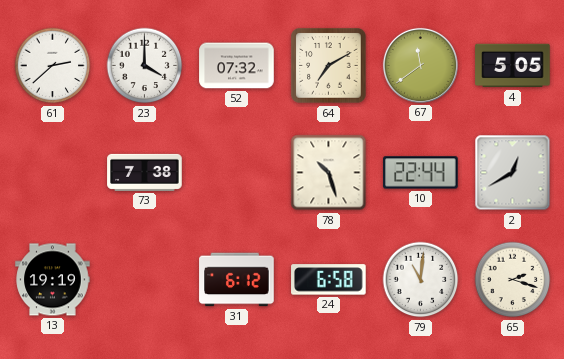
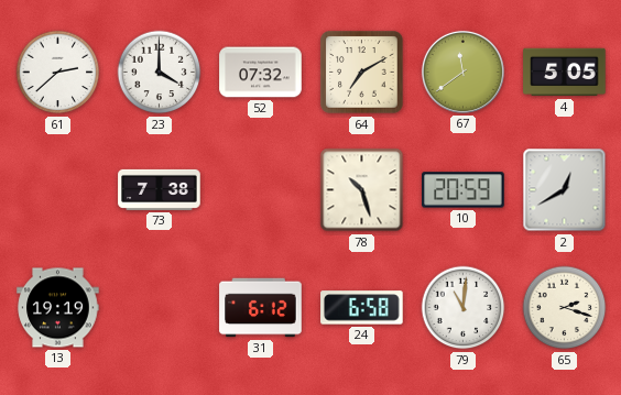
10: 22:44 -> 20:59
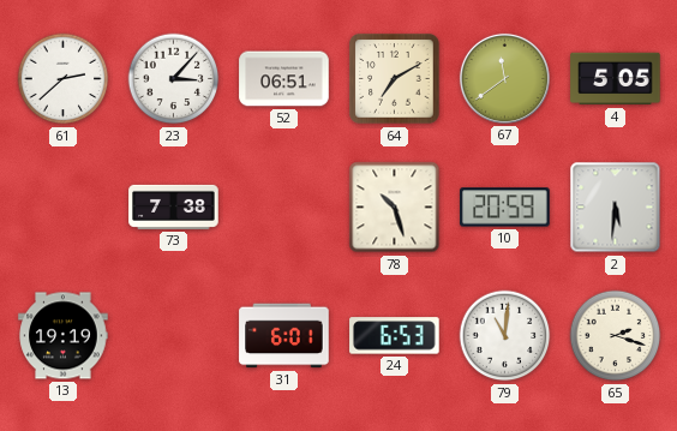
23: 4:00 -> 3:07
52: 07:32 -> 06:51
2: 12:40 -> 5:31
31: 6:12 -> 6:01
24: 6:58 -> 6:53
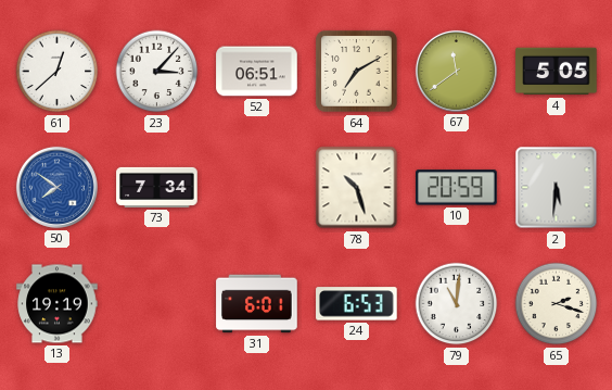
61: 2:38 -> 12:38
50: none -> 7:51
73: 7:38 -> 7:34
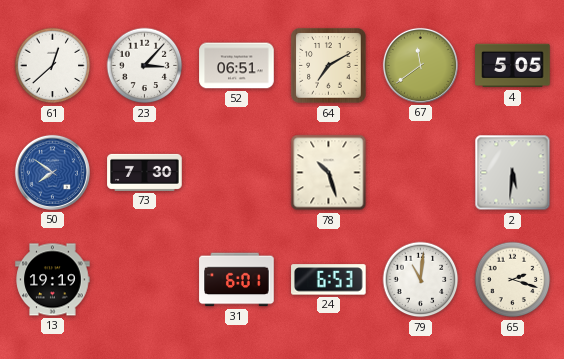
73: 7:34 -> 7:30
10: 20:59 -> none
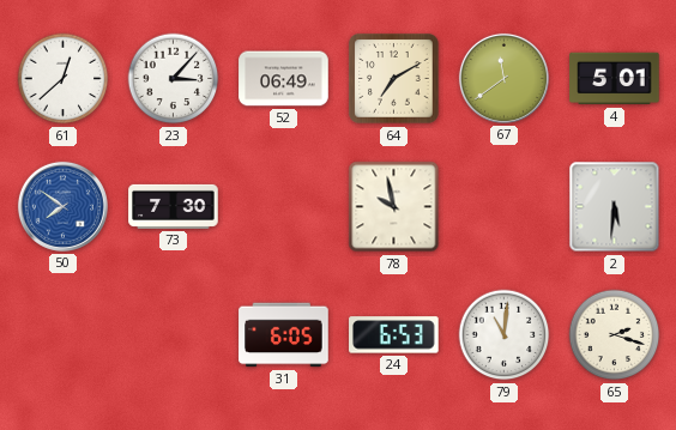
52: 06:51 -> 06:49
4: 5:05 -> 5:01
78: 10:27 -> 9:58
13: 19:19 -> none
31: 6:01 -> 6:05
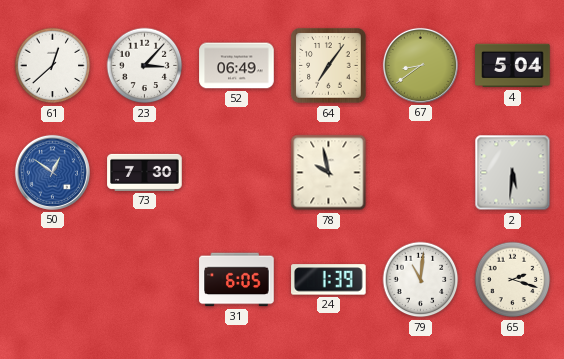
64: 7:10 -> 7:06
67: 11:39 -> 8:39
4: 5:01 -> 5:04
50: 7:51 -> 12:51
24: 6:53 -> 1:39
